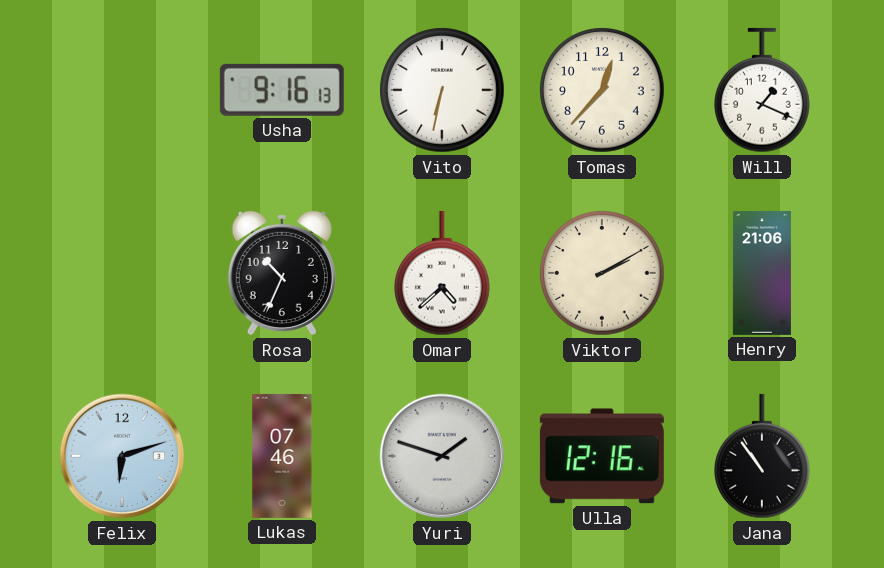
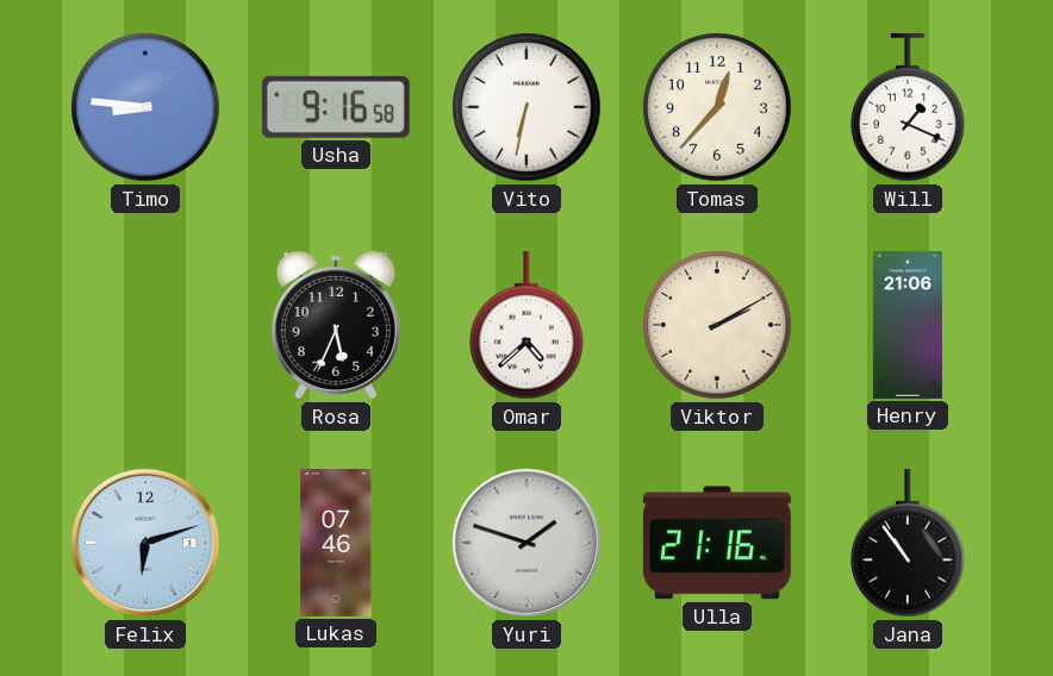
Timo: none -> 8:46
Usha: 9:16:13 -> 9:16:58
Rosa: 10:34 -> 5:34
Ulla: 12:16 -> 21:16
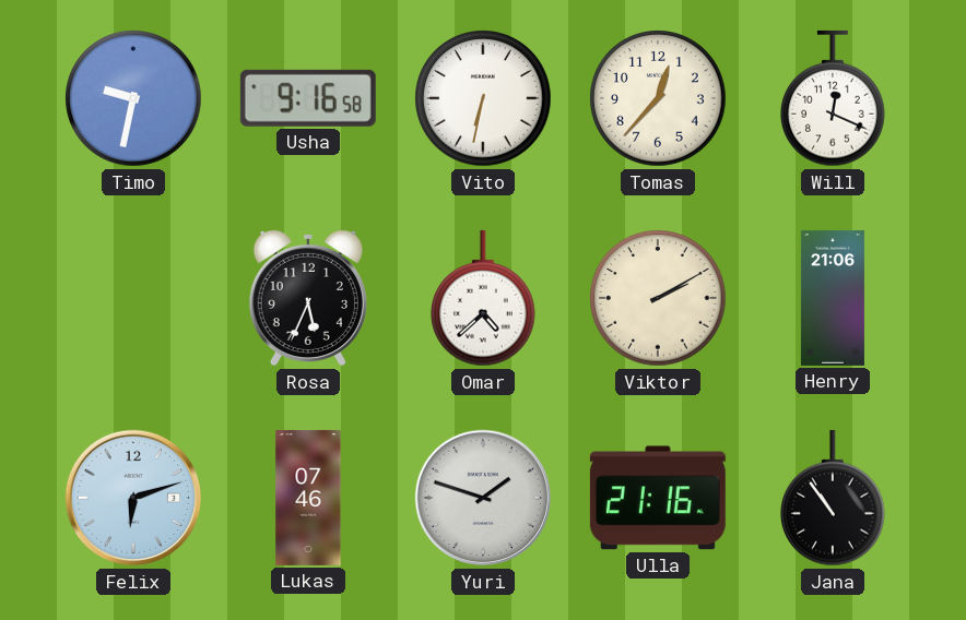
Timo: 8:46 -> 9:32
Will: 1:19 -> 12:19
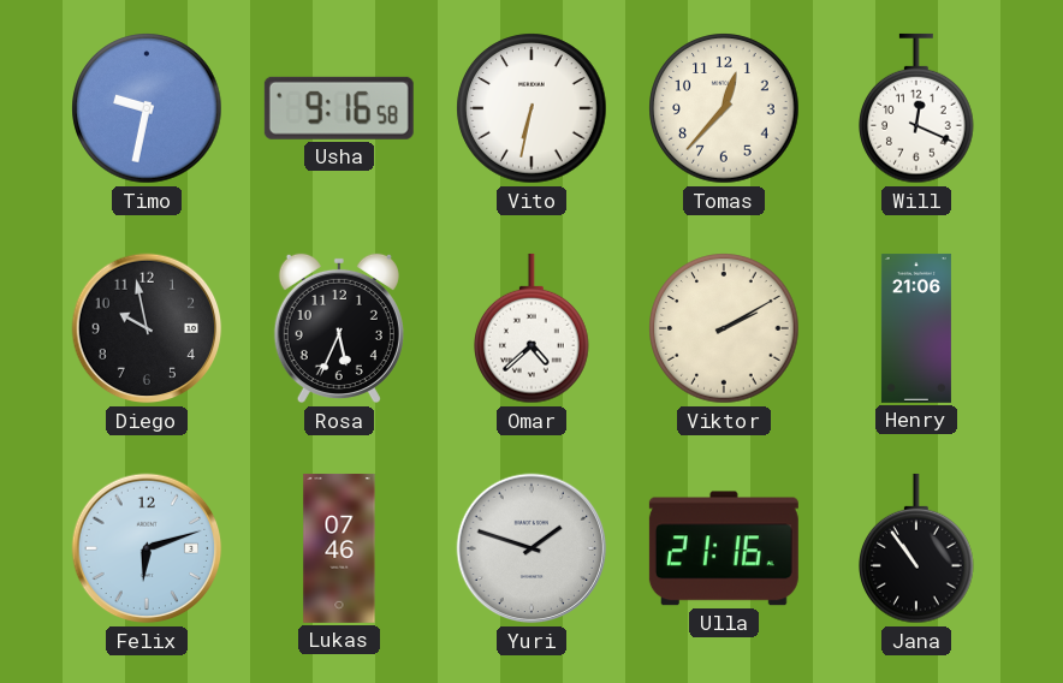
Diego: none -> 9:58
